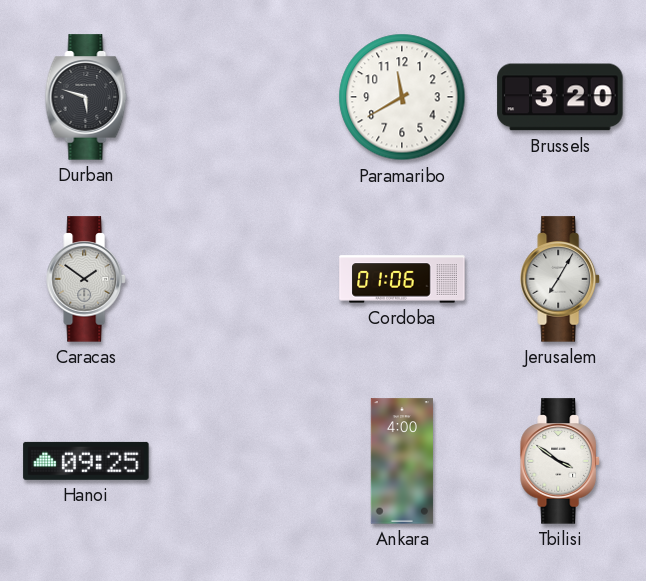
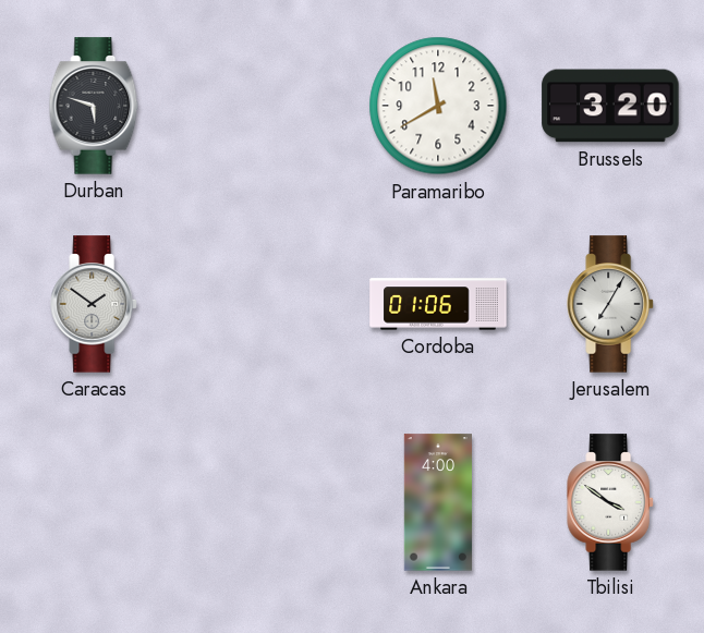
Hanoi: 09:25 -> none
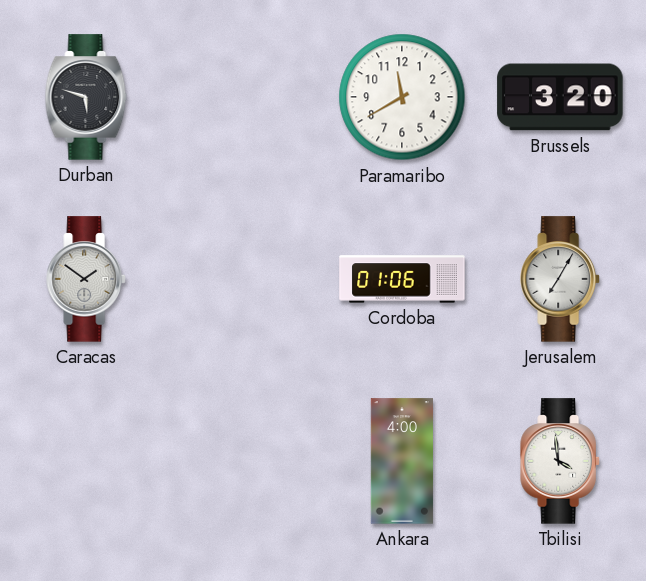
Tbilisi: 3:51 -> 3:59
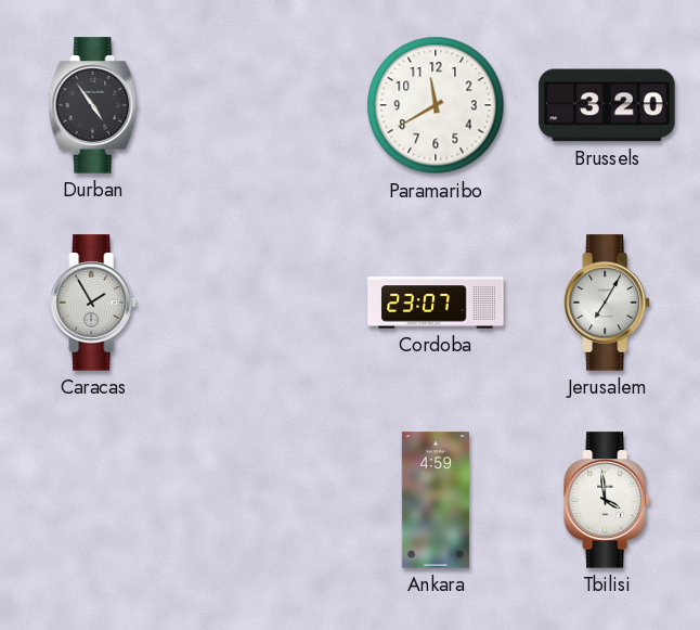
Durban: 5:48 -> 4:54
Caracas: 1:51 -> 1:55
Cordoba: 01:06 -> 23:07
Ankara: 4:00 -> 4:59
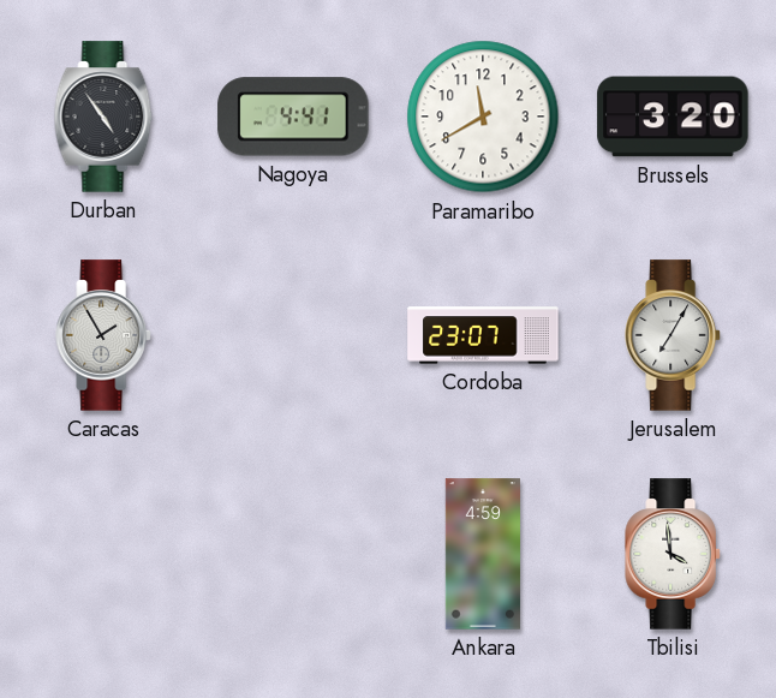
Nagoya: none -> 4:41
